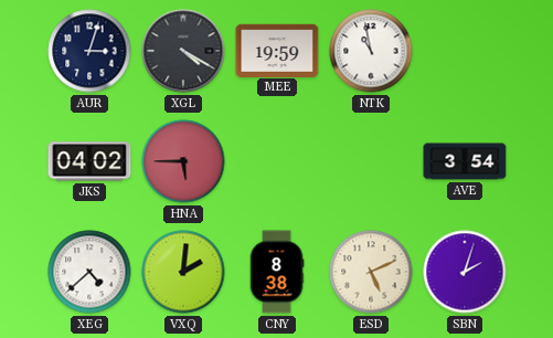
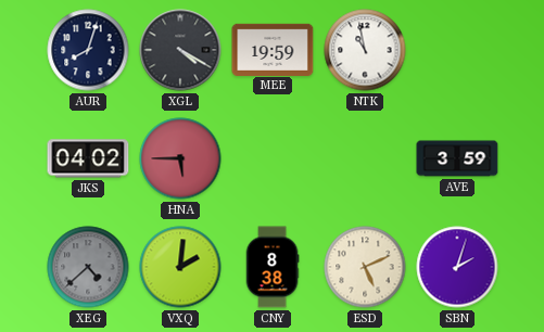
AUR: 3:03 -> 8:03
AVE: 3:54 -> 3:59
XEG dial: white -> grey
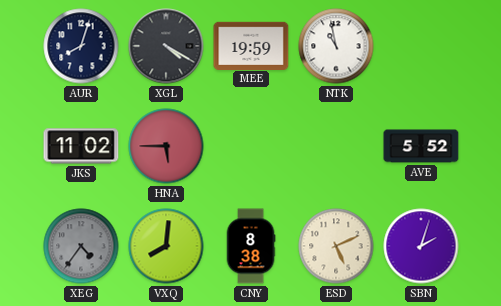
JKS: 04:02 -> 11:02
AVE: 3:59 -> 5:52
XEG: 4:38 -> 4:36
VXQ: 2:01 -> 8:01
